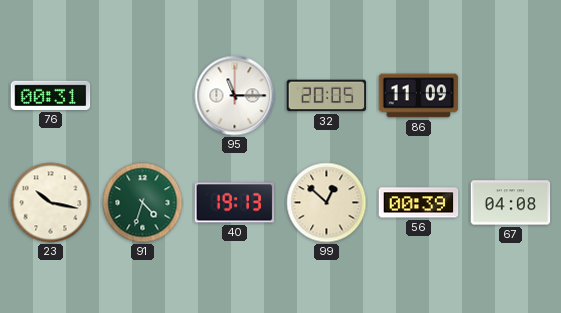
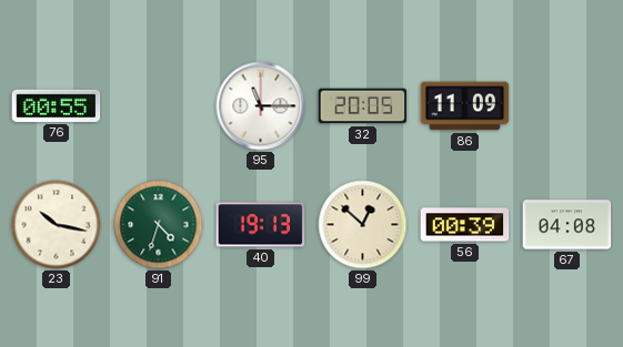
76: 00:31 -> 00:55
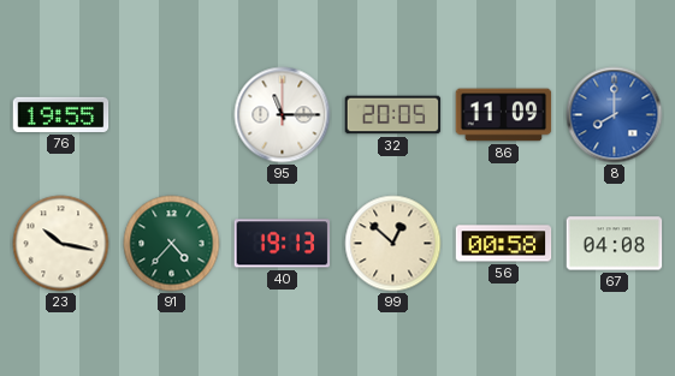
76: 00:55 -> 19:55
8: none -> 8:00
91: 4:33 -> 4:37
56: 00:39 -> 00:58
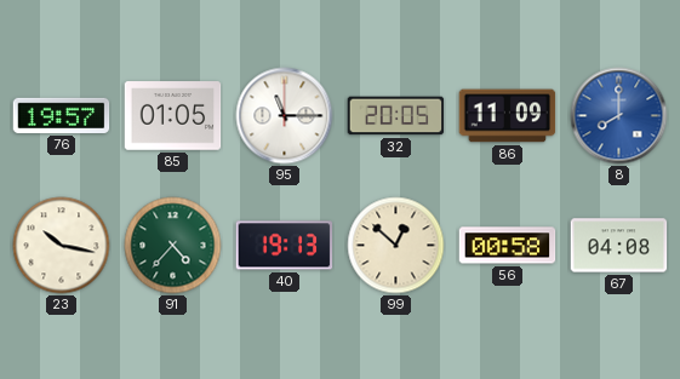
76: 19:55 -> 19:57
85: none -> 01:05
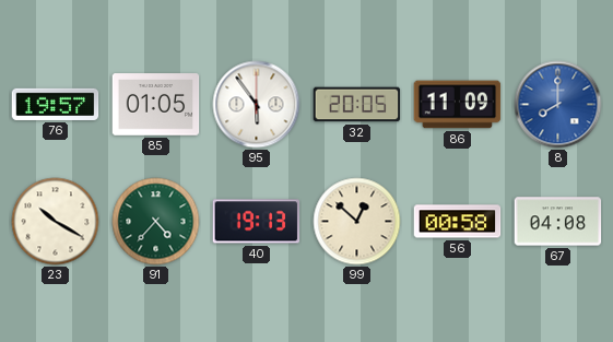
95: 11:15 -> 5:54
23: 10:17 -> 10:20
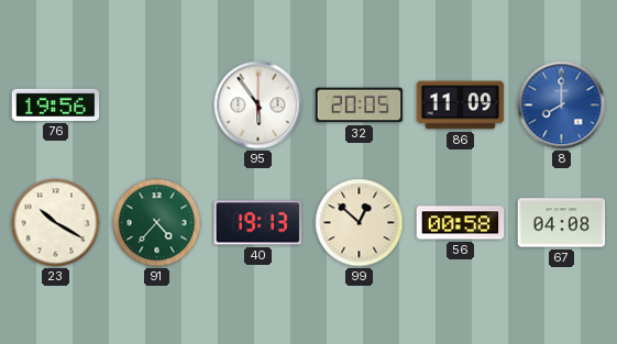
76: 19:57 -> 19:56
85: 01:05 -> none
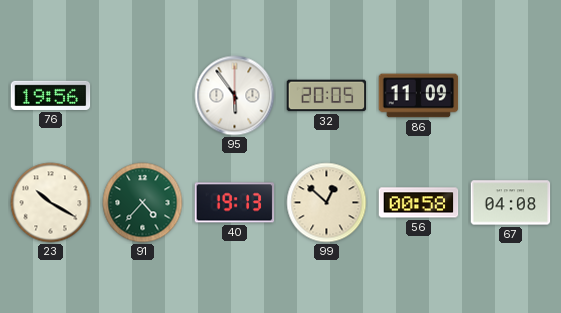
8: 8:00 -> none
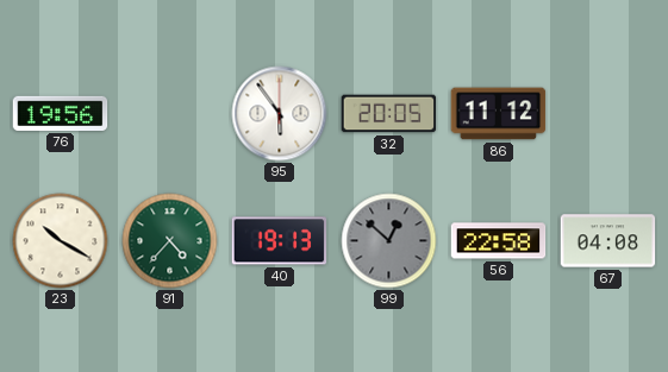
86: 11:09 -> 11:12
99 dial: cream -> grey
56: 00:58 -> 22:58
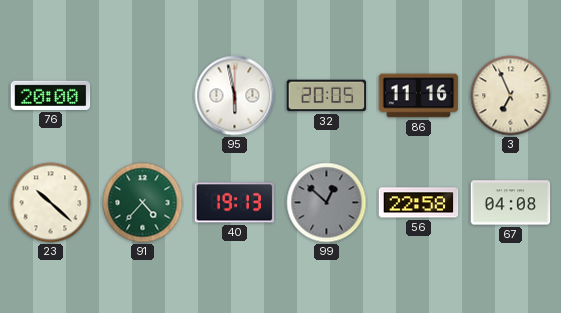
76: 19:56 -> 20:00
95: 5:54 -> 5:58
86: 11:12 -> 11:16
3: none -> 6:56
23: 10:20 -> 10:22
